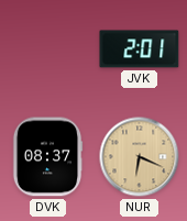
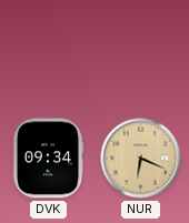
JVK: 2:01 -> none
DVK: 08:37 -> 09:34
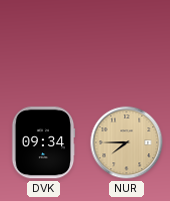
NUR: 6:19 -> 7:45
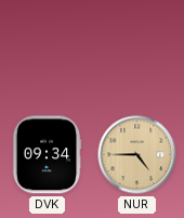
NUR: 7:45 -> 4:45
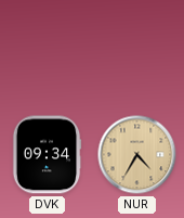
NUR: 4:45 -> 4:35
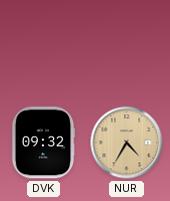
DVK: 09:34 -> 09:32
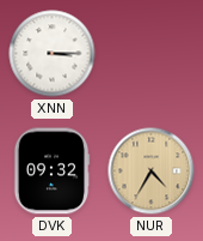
XNN: none -> 3:15
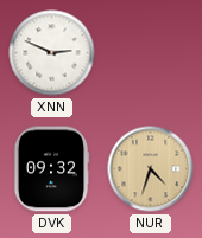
XNN: 3:15 -> 2:49
NUR: 4:35 -> 4:33
